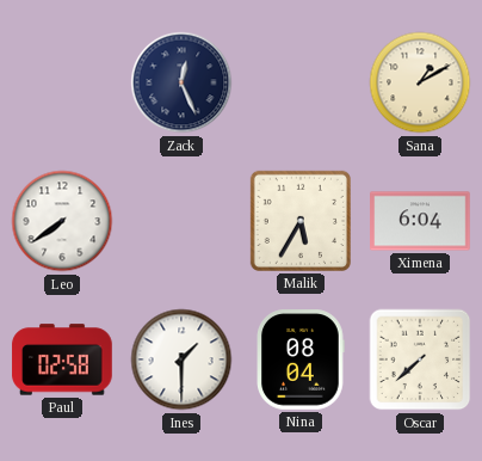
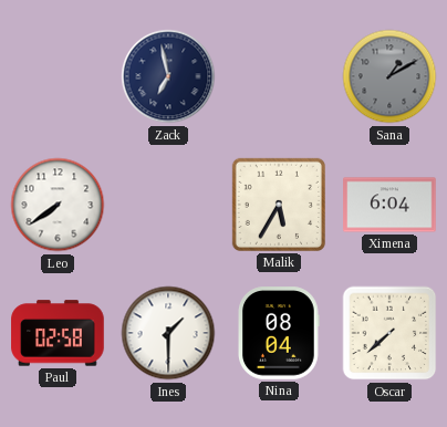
Zack: 12:26 -> 6:58
Sana dial: cream -> grey
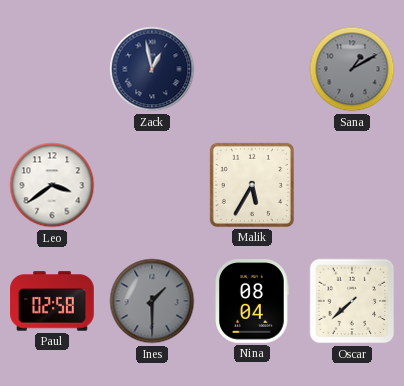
Zack: 6:58 -> 12:58
Leo: 7:39 -> 3:39
Ximena: 6:04 -> none
Ines dial: white -> grey
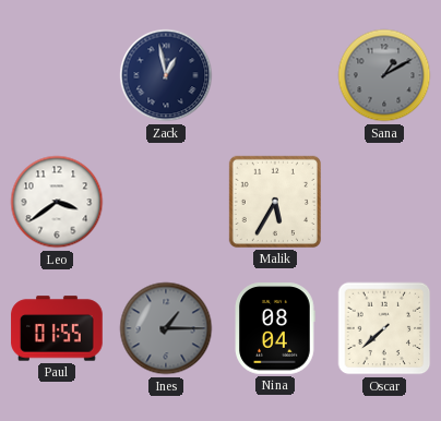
Paul: 02:58 -> 01:55
Ines: 1:30 -> 1:15
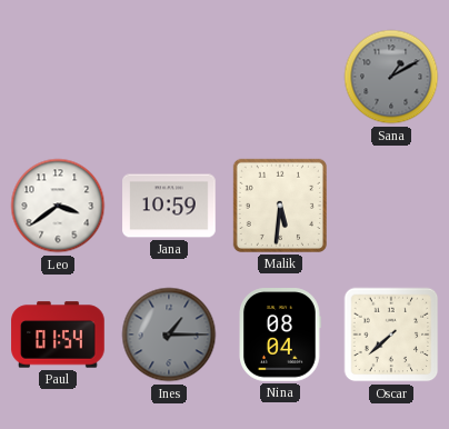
Zack: 12:58 -> none
Jana: none -> 10:59
Malik: 5:35 -> 5:31
Paul: 01:55 -> 01:54
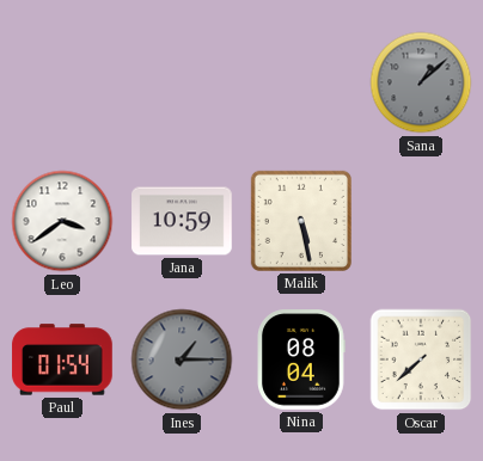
Sana: 1:10 -> 1:08
Malik: 5:31 -> 5:28
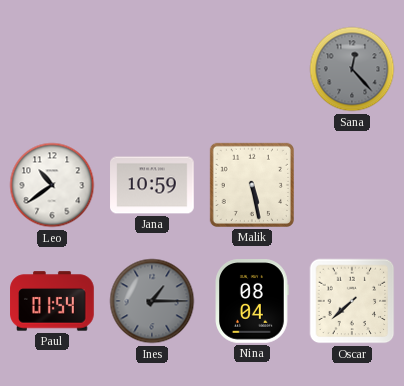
Sana: 1:08 -> 12:23
Leo: 3:39 -> 10:39
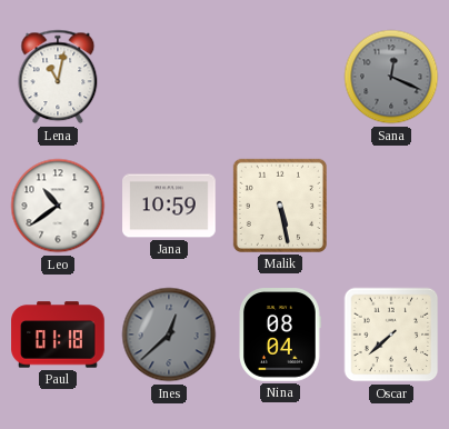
Lena: none -> 11:02
Sana: 12:23 -> 12:19
Paul: 01:54 -> 01:18
Ines: 1:15 -> 12:38
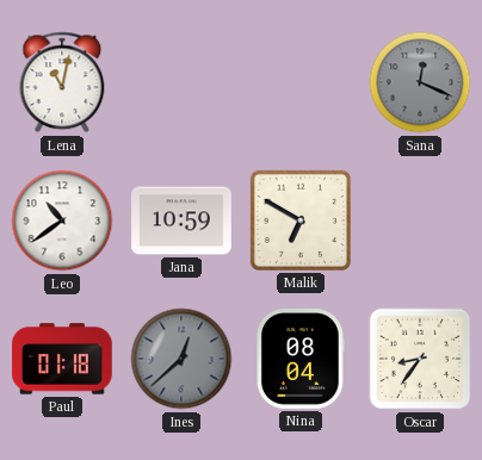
Malik: 5:28 -> 6:50
Oscar: 7:38 -> 8:36
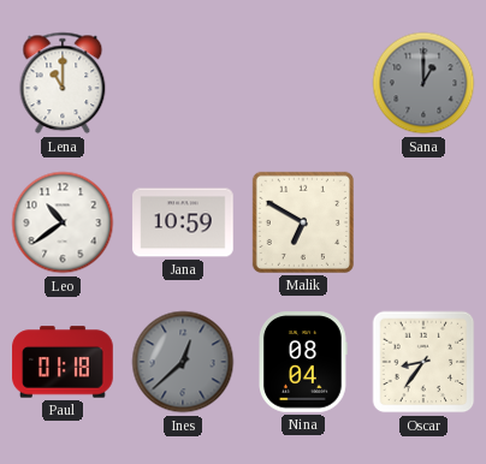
Lena: 11:02 -> 11:00
Sana: 12:19 -> 1:00
